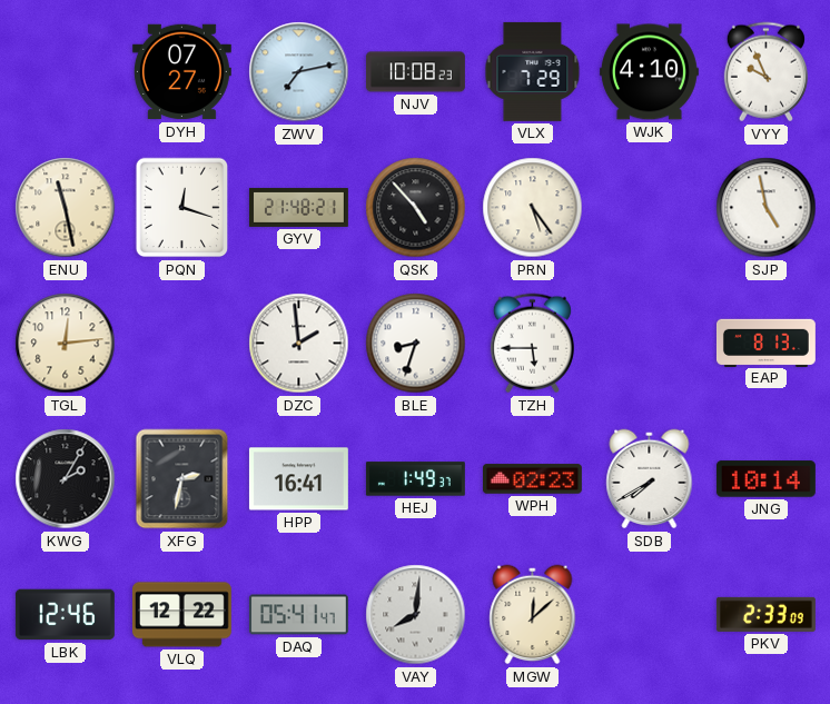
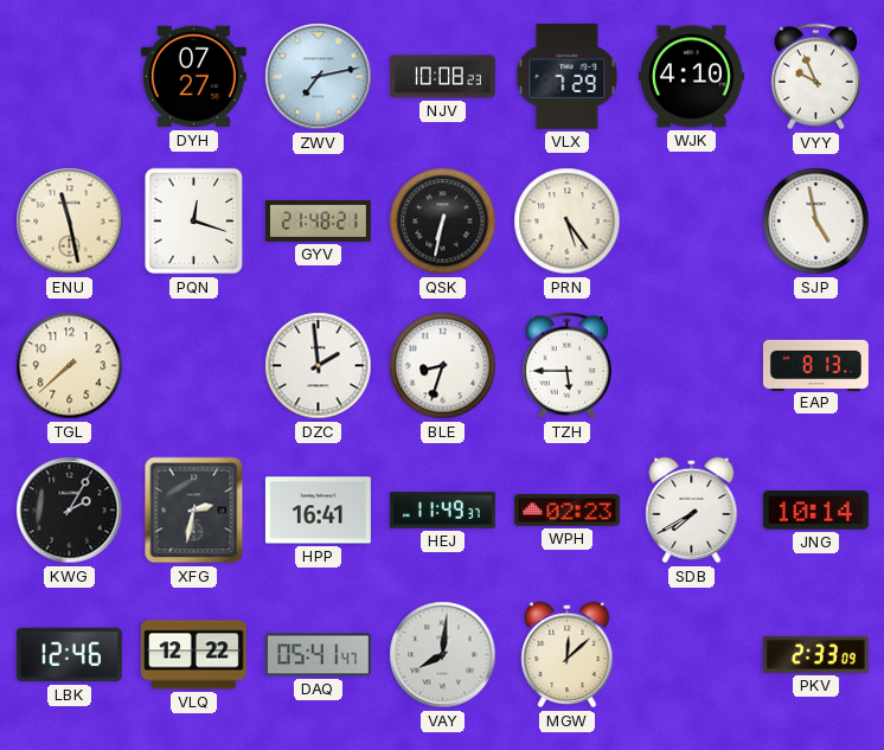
QSK: 4:53 -> 6:32
TGL: 12:14 -> 7:38
HEJ: 1:49 -> 11:49
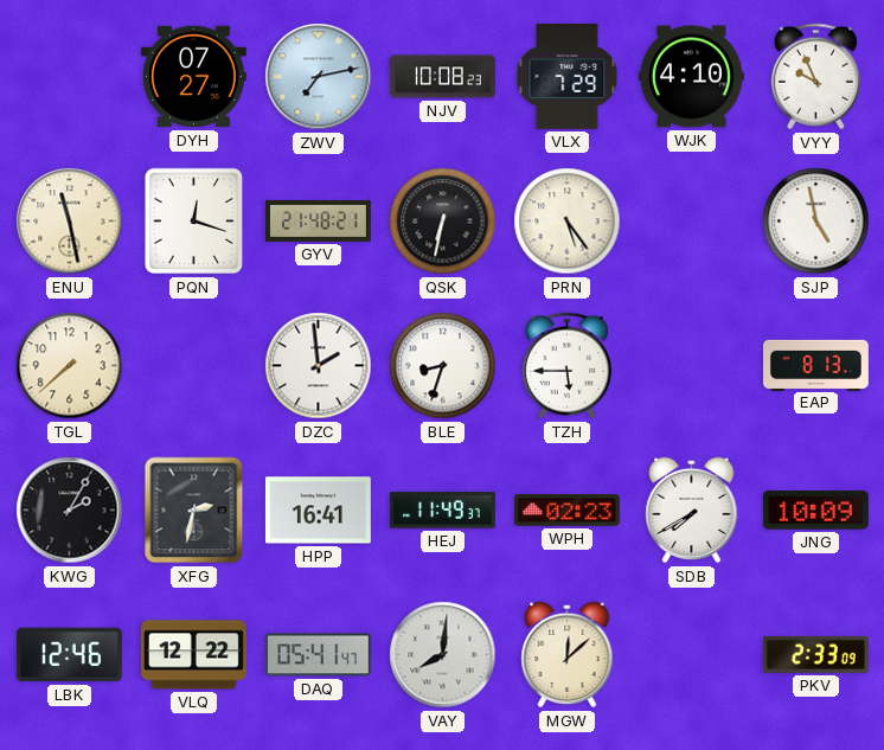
JNG: 10:14 -> 10:09
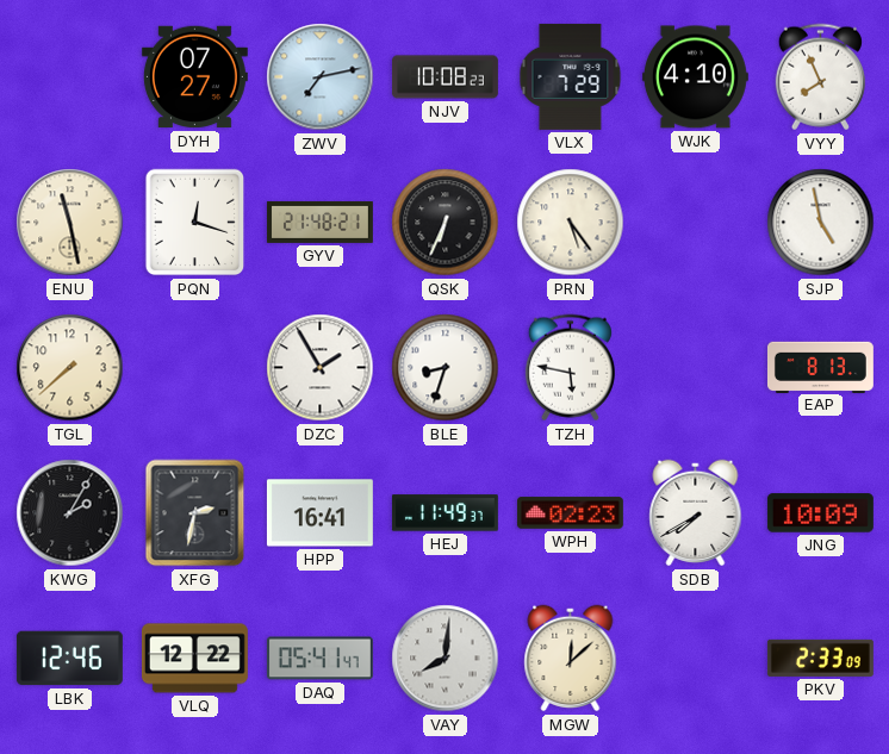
VYY: 9:56 -> 7:56
QSK: 6:32 -> 6:34
DZC: 1:59 -> 1:55
TZH: 5:45 -> 5:47
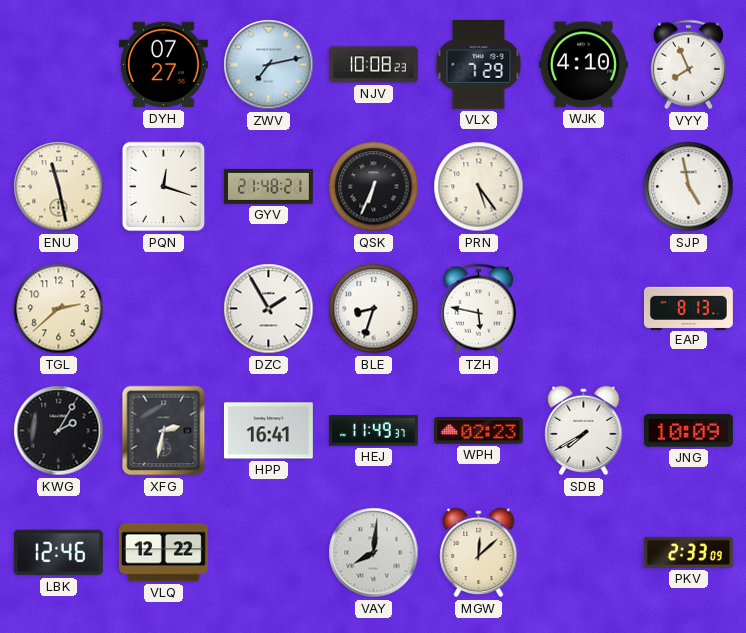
TGL: 7:38 -> 2:38
DAQ: 05:41 -> none
